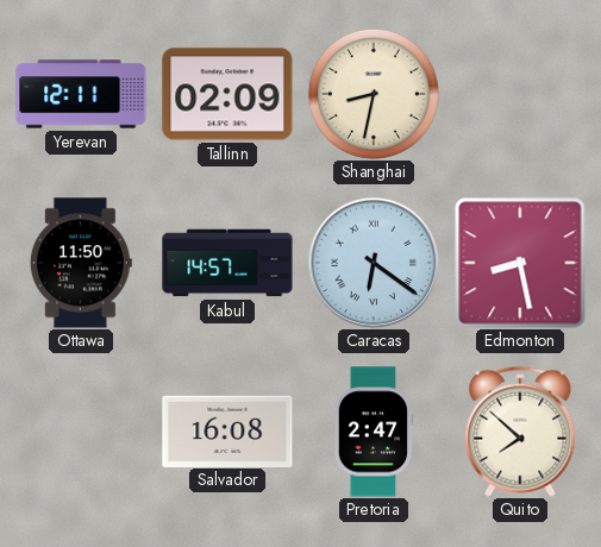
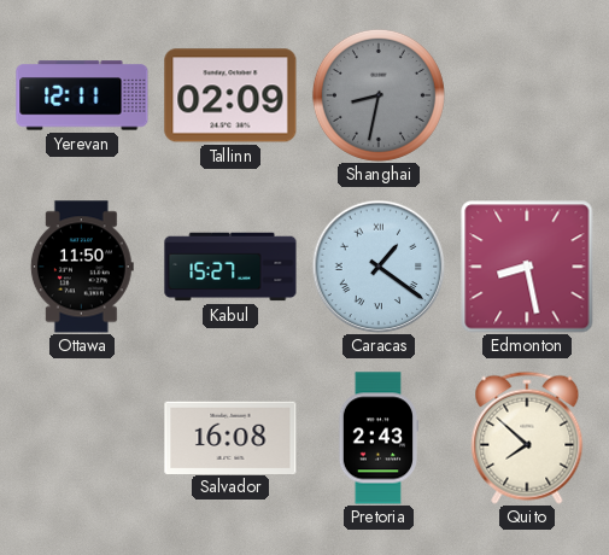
Shanghai dial: cream -> grey
Kabul: 14:57 -> 15:27
Caracas: 6:21 -> 1:21
Pretoria: 2:47 -> 2:43
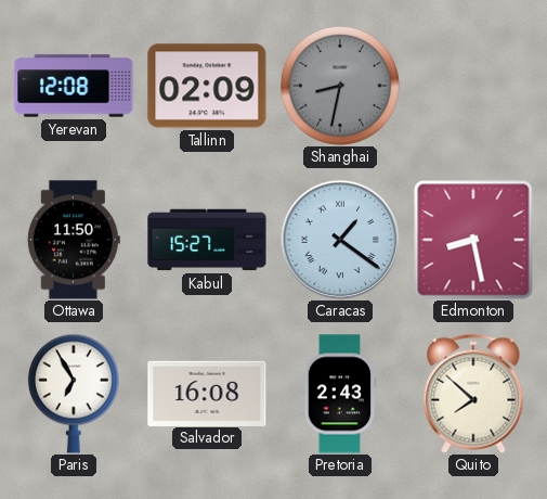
Yerevan: 12:11 -> 12:08
Paris: none -> 6:55
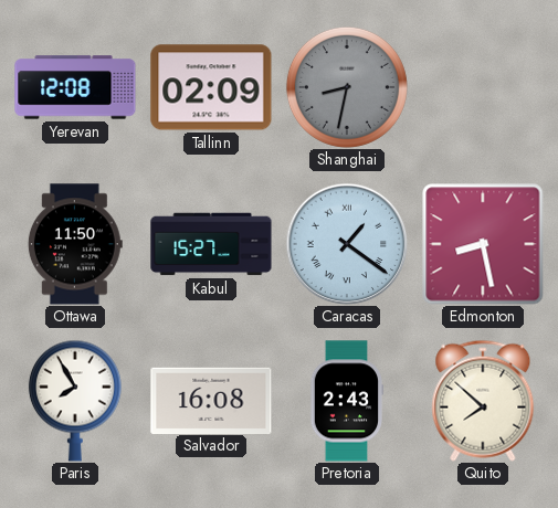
Paris: 6:55 -> 7:55
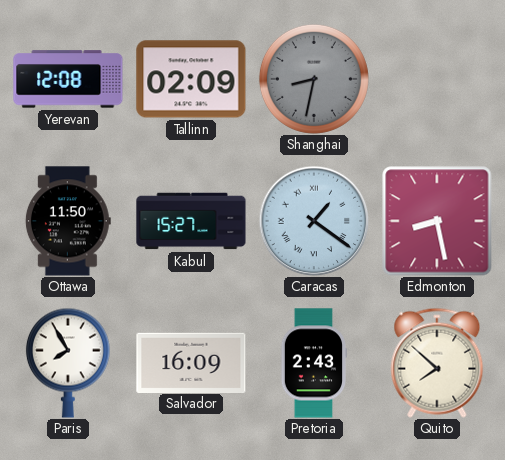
Salvador: 16:08 -> 16:09
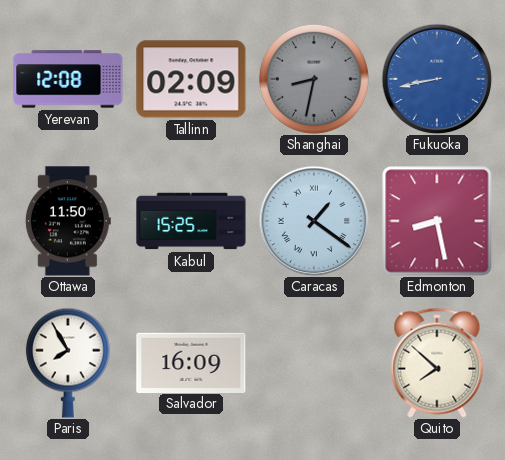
Fukuoka: none -> 8:43
Kabul: 15:27 -> 15:25
Pretoria: 2:43 -> none
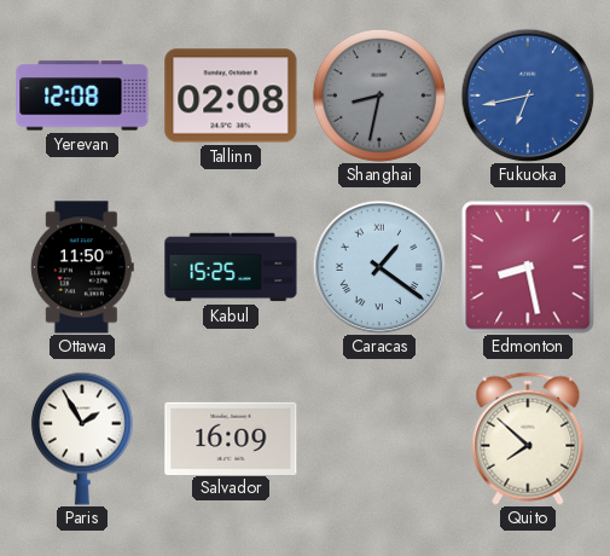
Tallinn: 02:09 -> 02:08
Fukuoka: 8:43 -> 6:43
Paris: 7:55 -> 1:55
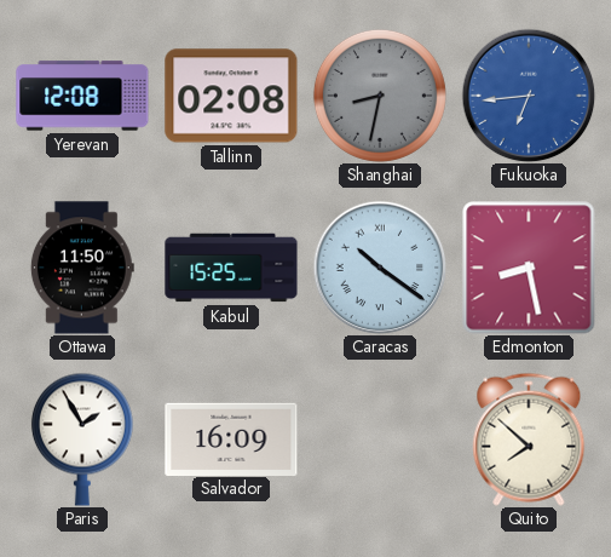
Fukuoka: 6:43 -> 6:44
Caracas: 1:21 -> 10:21
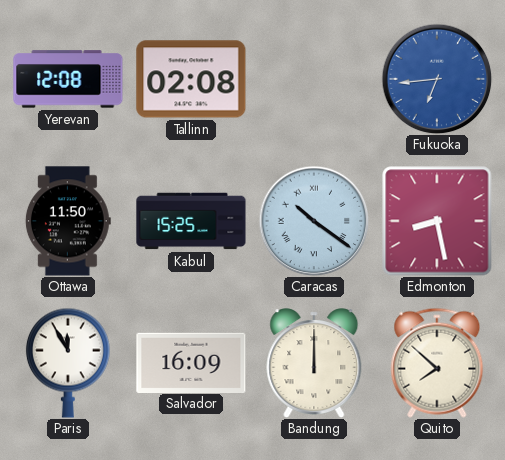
Shanghai: 8:32 -> none
Paris: 1:55 -> 11:55
Bandung: none -> 12:00
